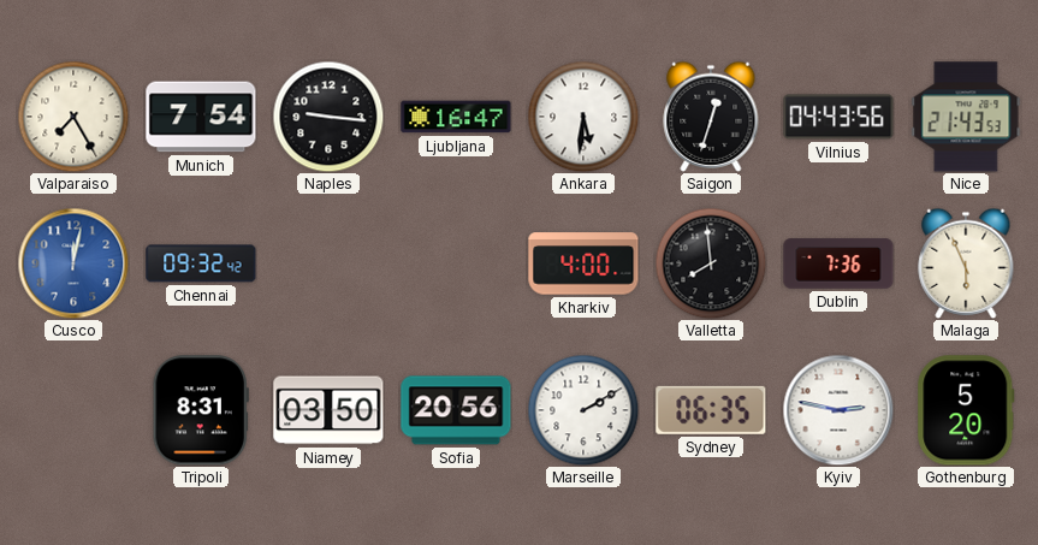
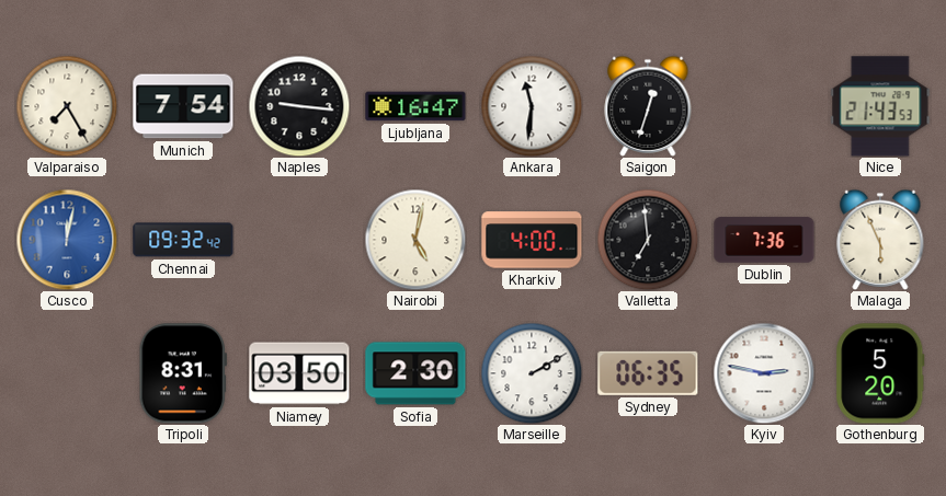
Ankara: 5:31 -> 11:31
Vilnius: 04:43 -> none
Nairobi: none -> 5:02
Valletta: 7:59 -> 6:59
Sofia: 20:56 -> 2:30
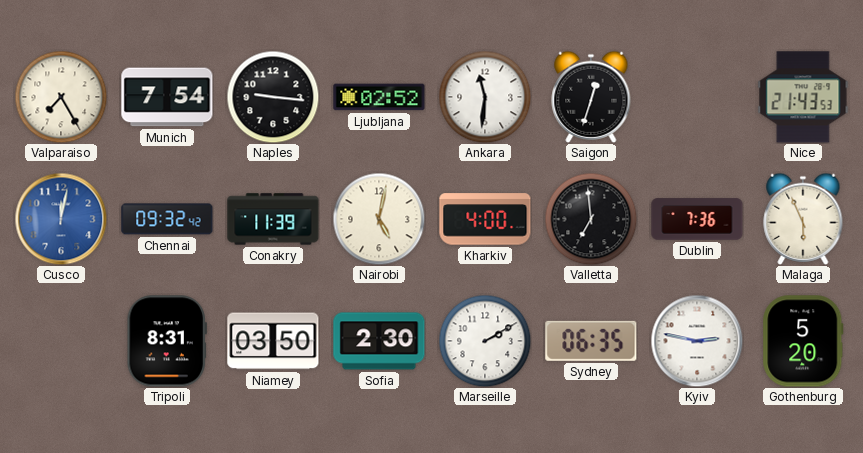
Ljubljana: 16:47 -> 02:52
Conakry: none -> 11:39
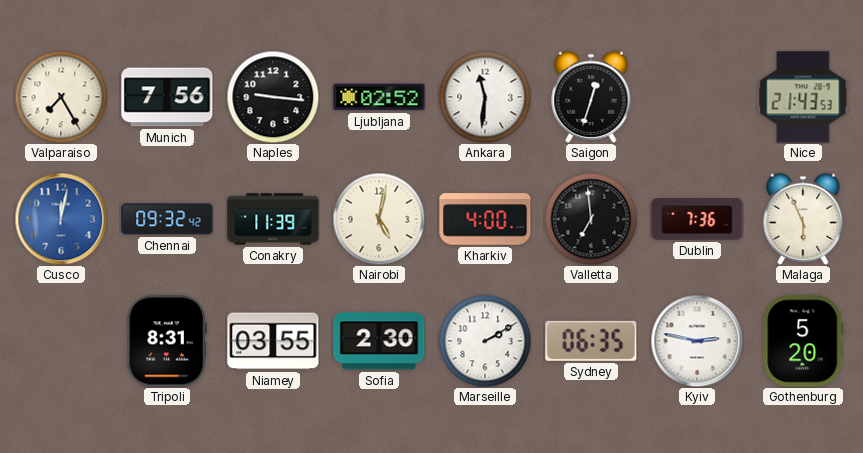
Munich: 7:54 -> 7:56
Niamey: 03:50 -> 03:55
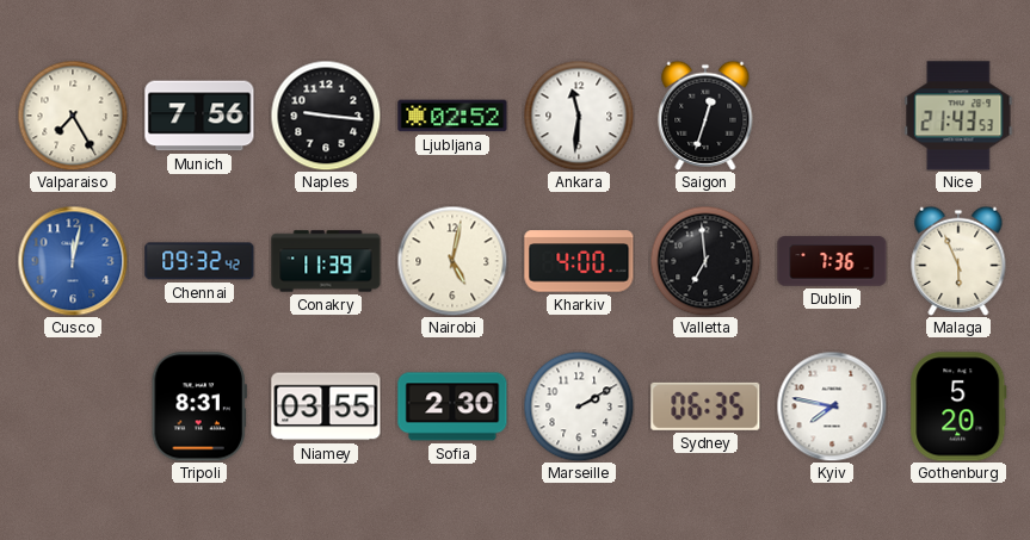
Kyiv: 2:47 -> 7:47
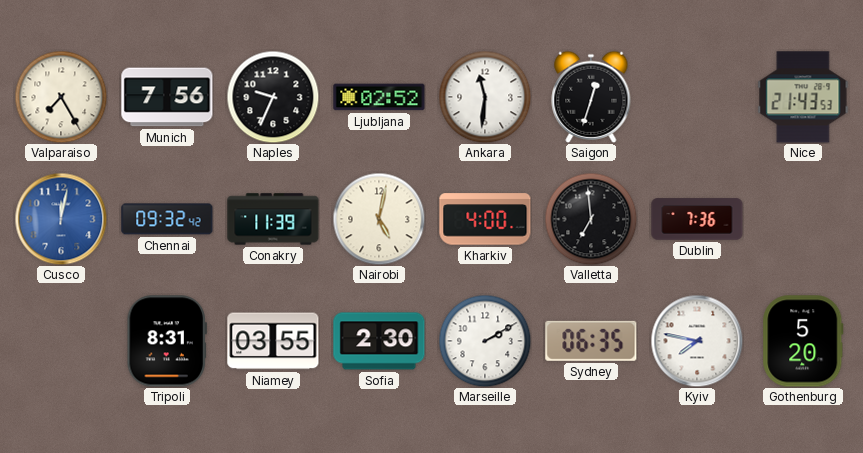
Naples: 9:16 -> 9:34
Malaga: 5:56 -> none
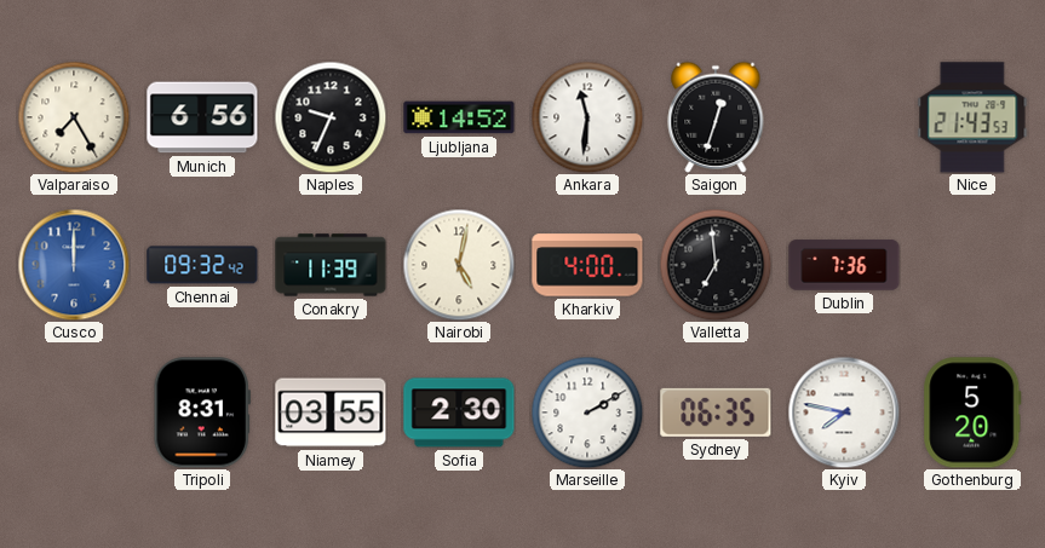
Munich: 7:56 -> 6:56
Ljubljana: 02:52 -> 14:52
Cusco: 12:02 -> 12:00
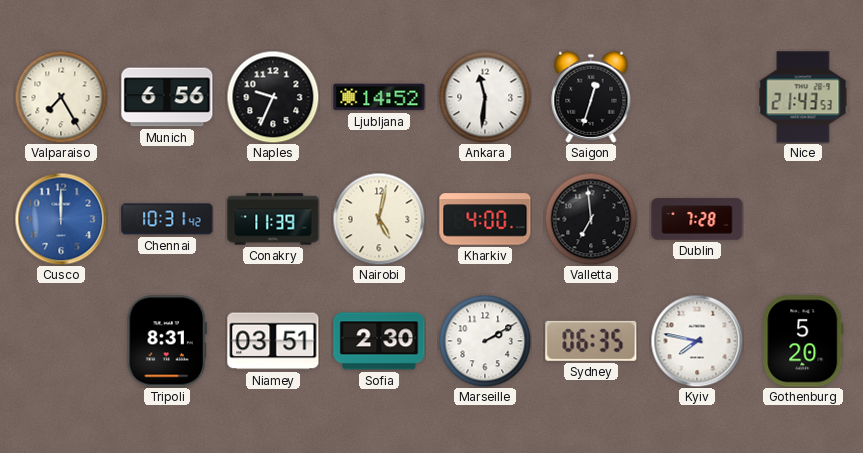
Chennai: 09:32 -> 10:31
Dublin: 7:36 -> 7:28
Niamey: 03:55 -> 03:51
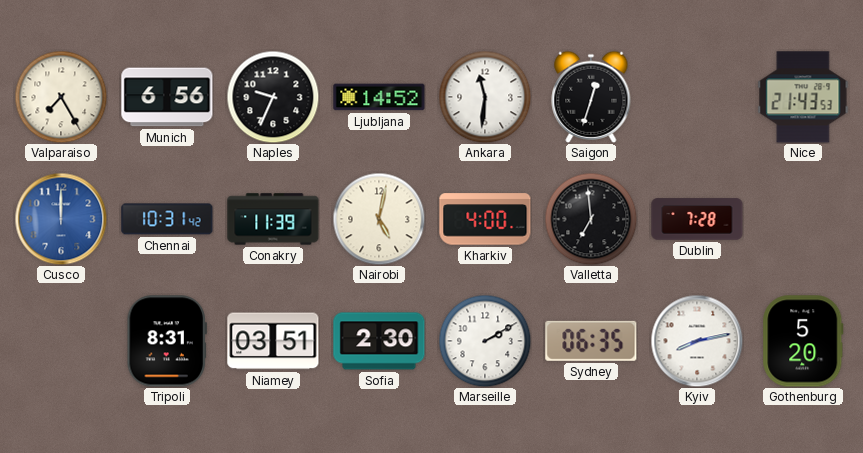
Kyiv: 7:47 -> 8:13
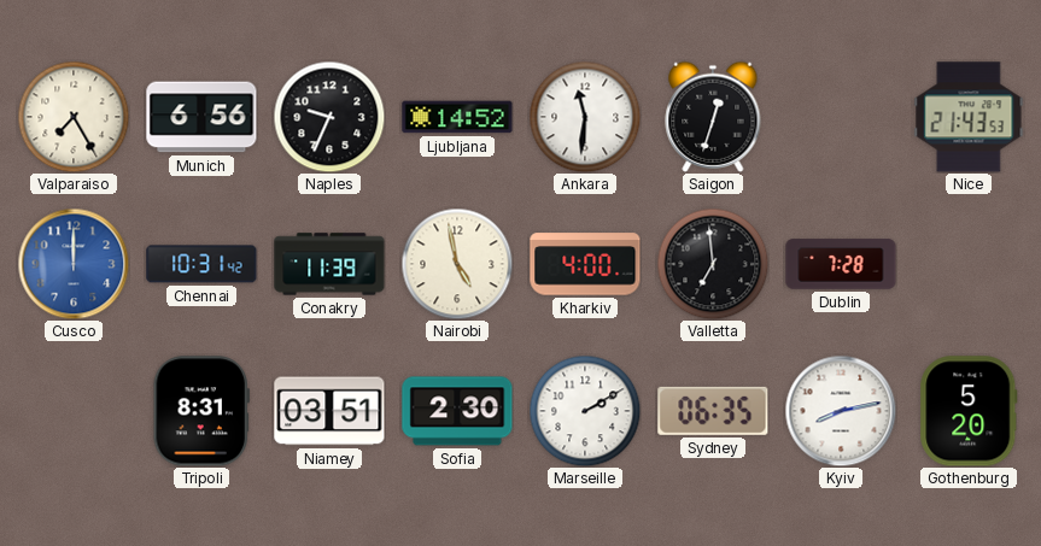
Nairobi: 5:02 -> 4:58
